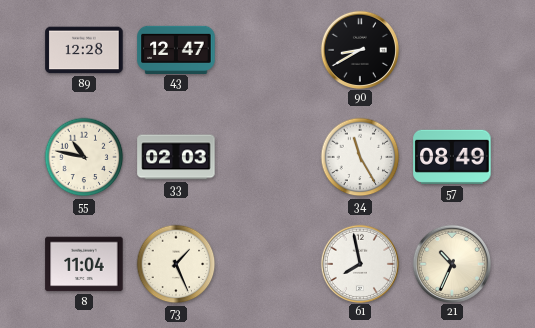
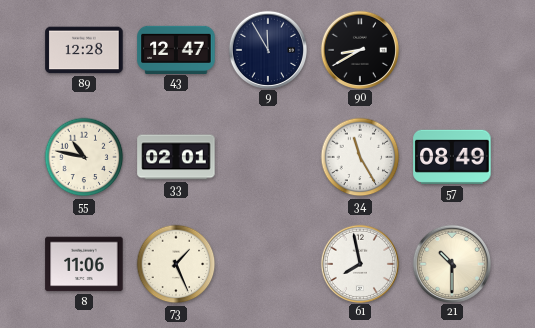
9: none -> 11:55
33: 02:03 -> 02:01
8: 11:04 -> 11:06
21: 10:34 -> 10:30
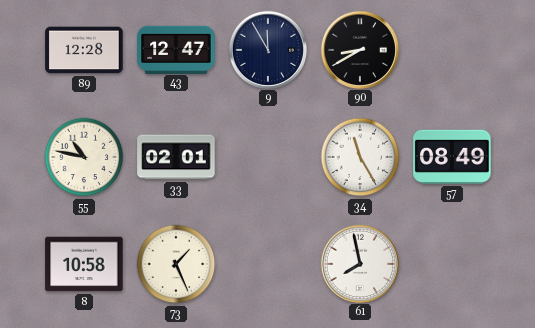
8: 11:06 -> 10:58
21: 10:30 -> none
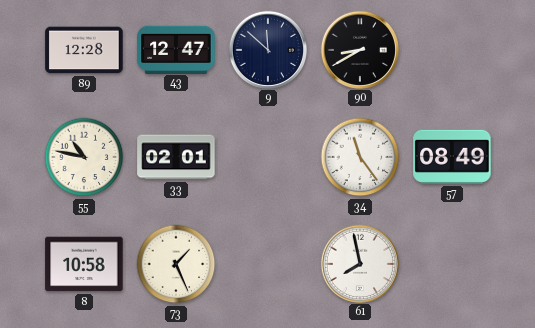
9: 11:55 -> 11:52
34: 11:25 -> 11:24
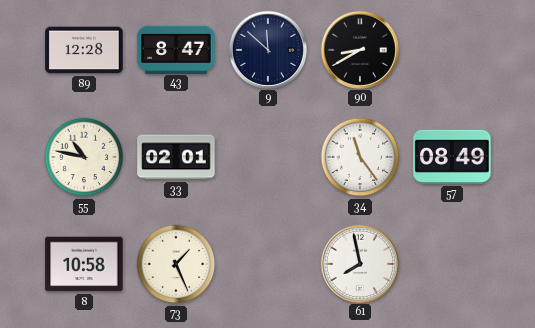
43: 12:47 -> 8:47
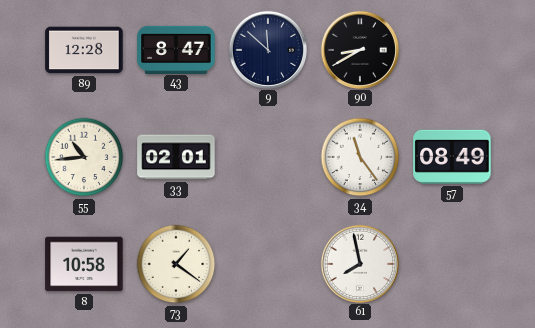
55: 10:47 -> 10:44
73: 1:26 -> 1:21
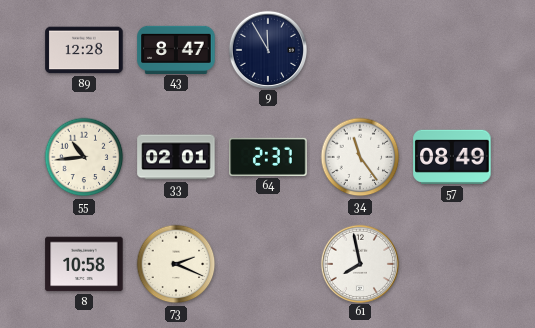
9: 11:52 -> 11:55
90: 8:40 -> none
64: none -> 2:37
73: 1:21 -> 2:19
